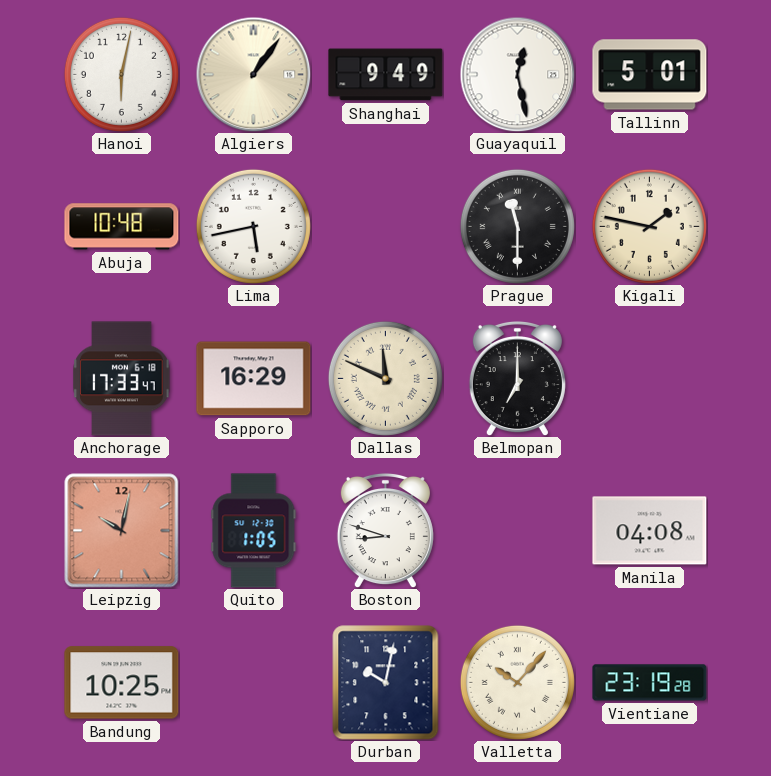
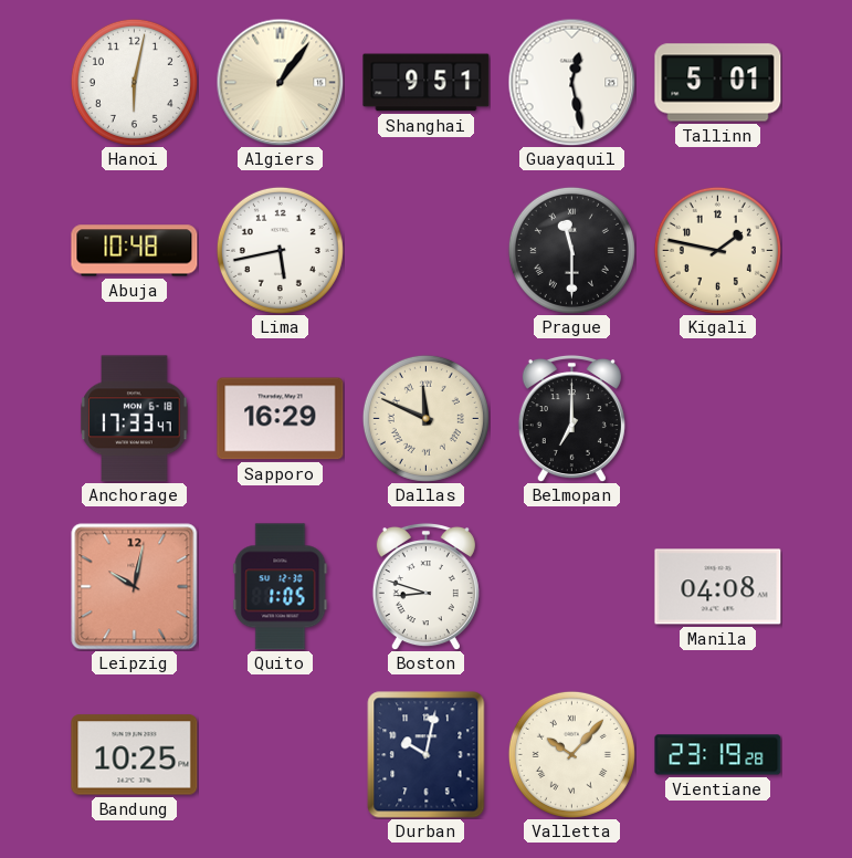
Shanghai: 9:49 -> 9:51
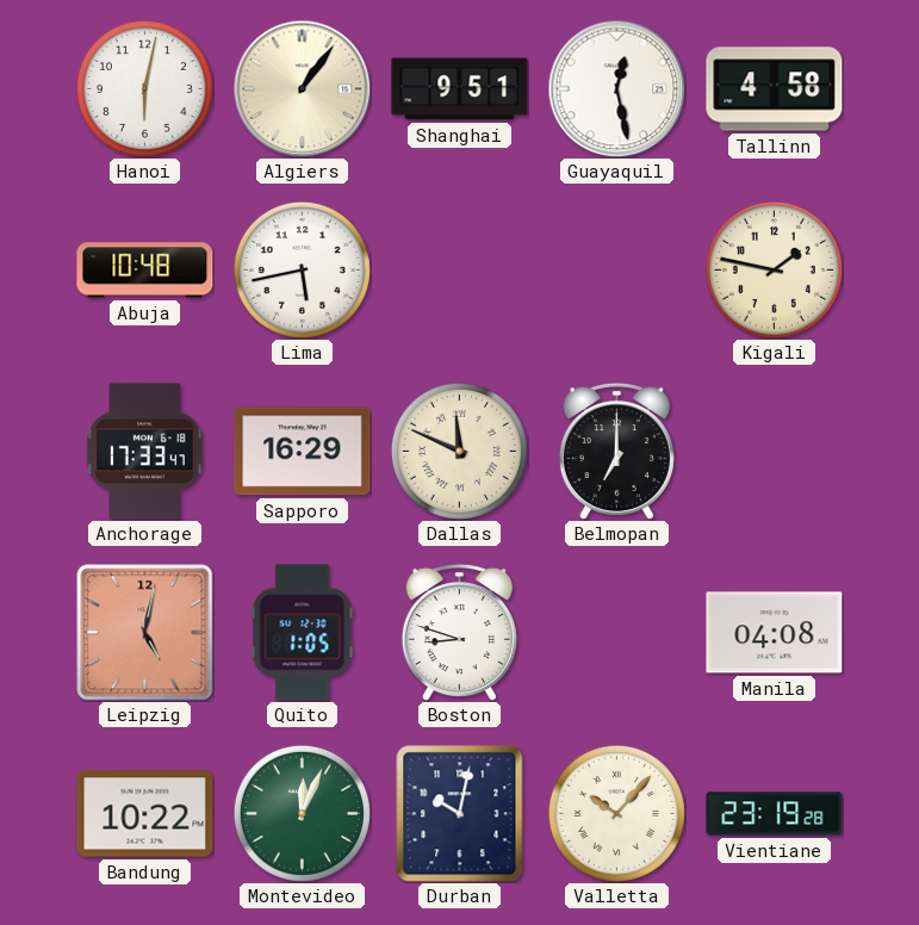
Tallinn: 5:01 -> 4:58
Prague: 11:30 -> none
Leipzig: 10:02 -> 5:02
Bandung: 10:25 -> 10:22
Montevideo: none -> 12:04
